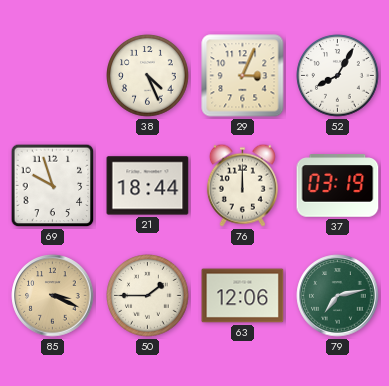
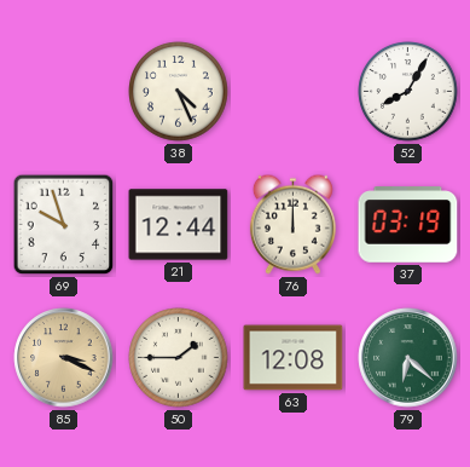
29: 3:04 -> none
21: 18:44 -> 12:44
63: 12:06 -> 12:08
79: 7:13 -> 6:22
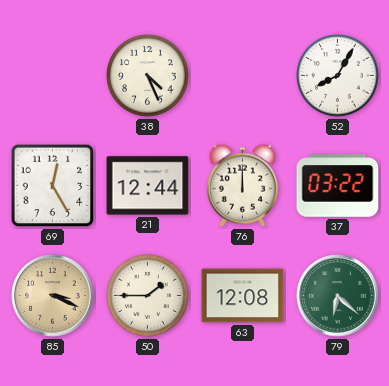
69: 9:57 -> 12:25
37: 03:19 -> 03:22
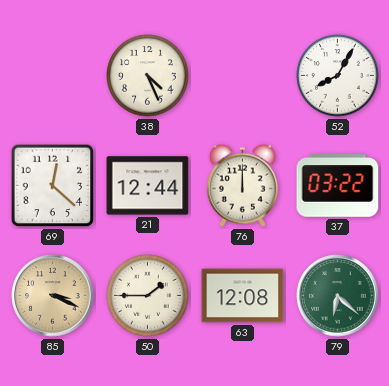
69: 12:25 -> 12:22
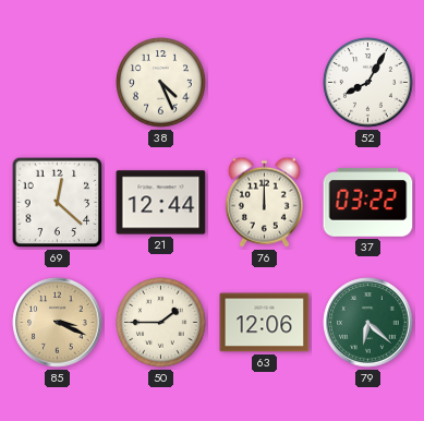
63: 12:08 -> 12:06
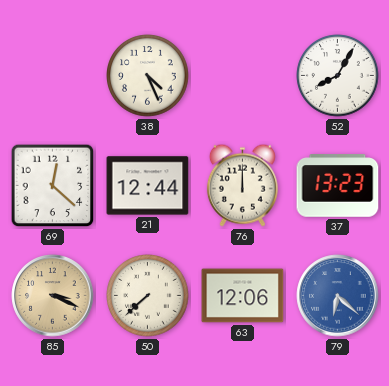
37: 03:22 -> 13:23
50: 1:45 -> 7:38
79 dial: green -> blue
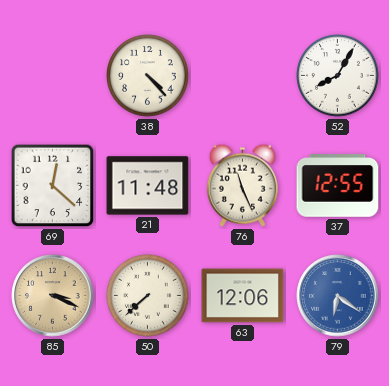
38: 4:26 -> 4:23
21: 12:44 -> 11:48
76: 12:00 -> 11:26
37: 13:23 -> 12:55
79: 6:22 -> 6:21
